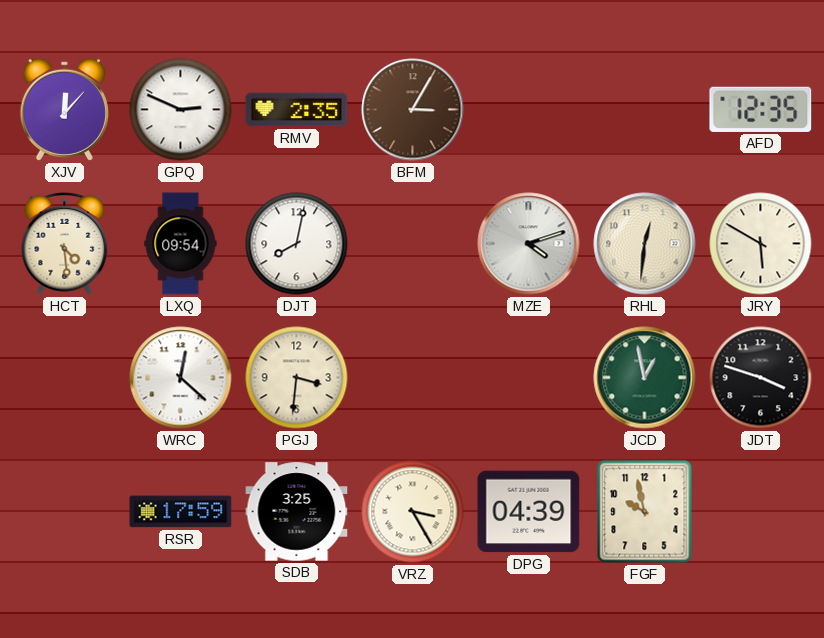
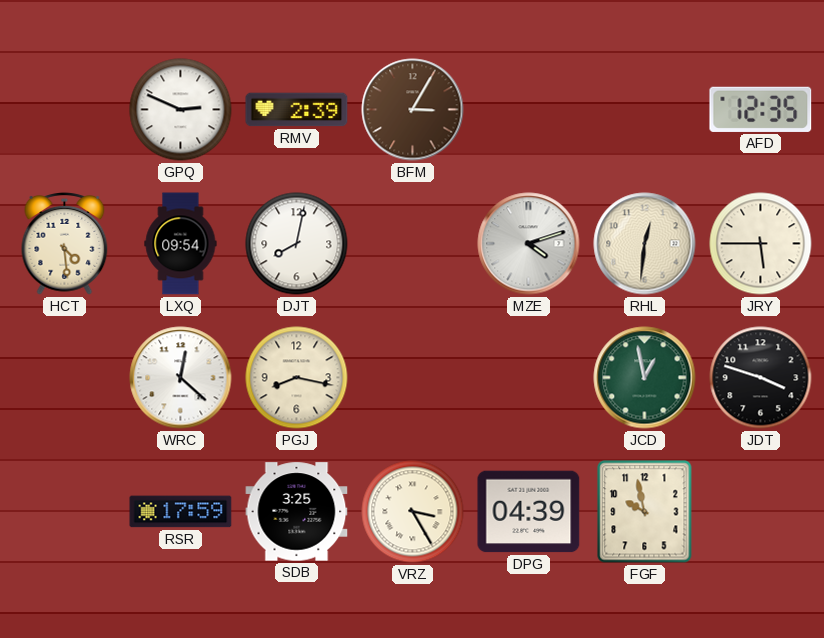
XJV: 12:07 -> none
RMV: 2:35 -> 2:39
JRY: 5:50 -> 5:45
PGJ: 3:31 -> 8:17
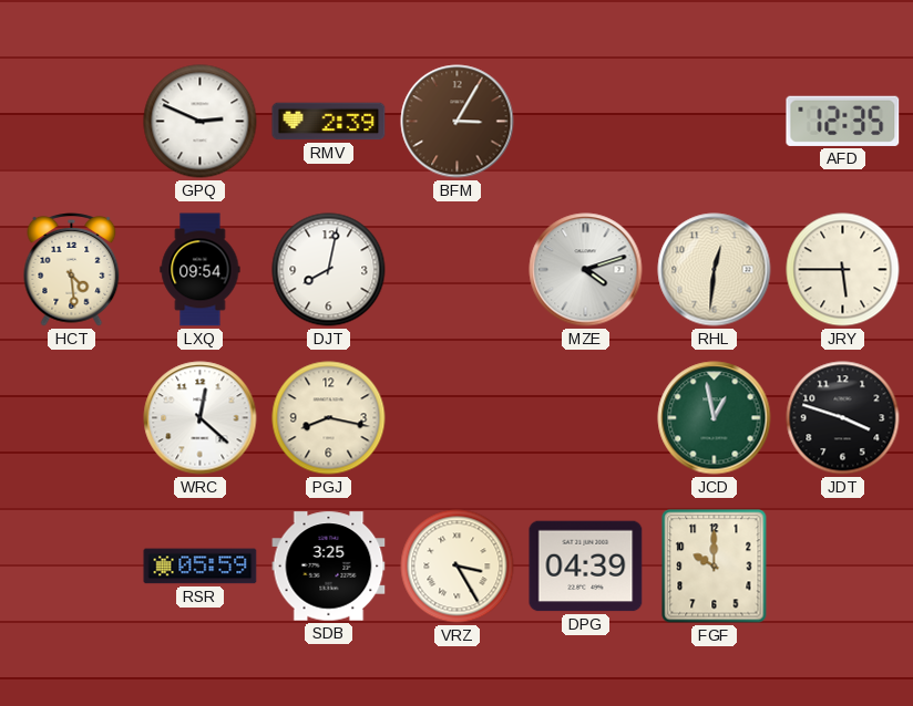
RSR: 17:59 -> 05:59
FGF: 9:58 -> 10:00
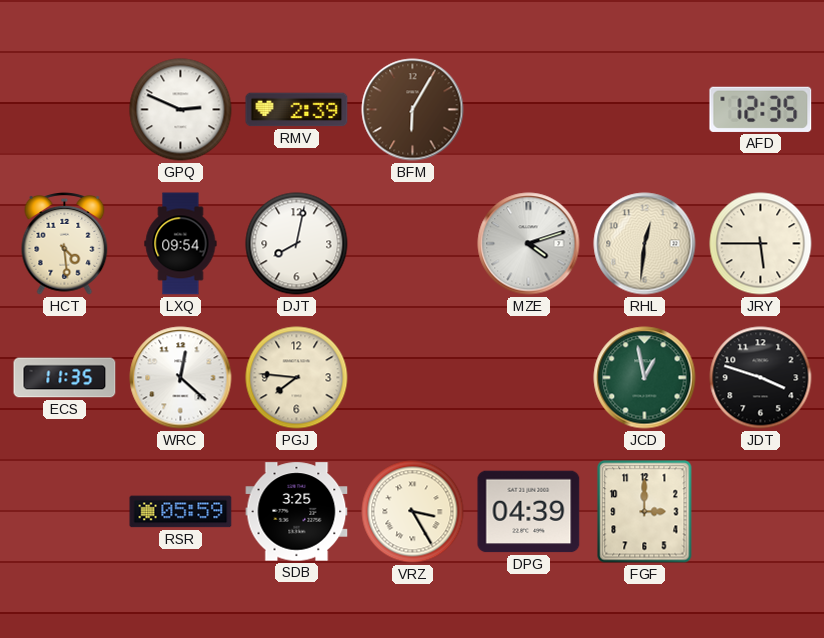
BFM: 3:05 -> 6:05
ECS: none -> 11:35
PGJ: 8:17 -> 7:46
FGF: 10:00 -> 3:00
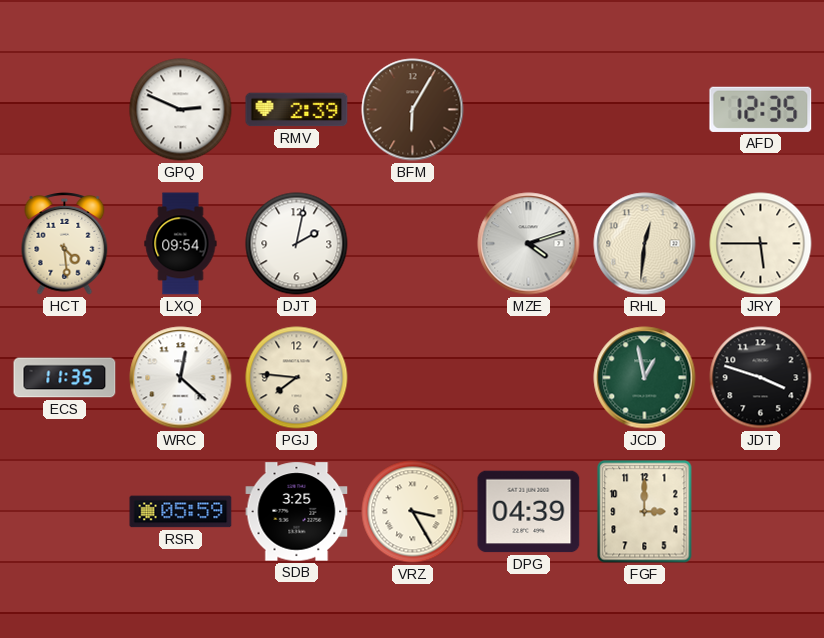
DJT: 8:02 -> 2:02
